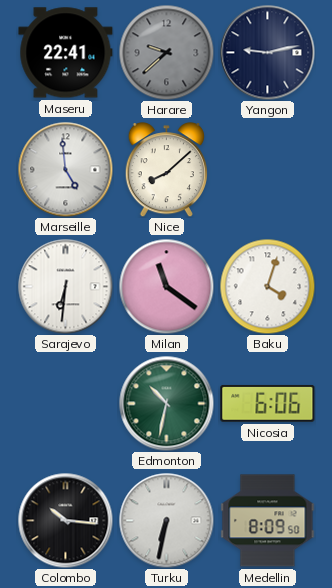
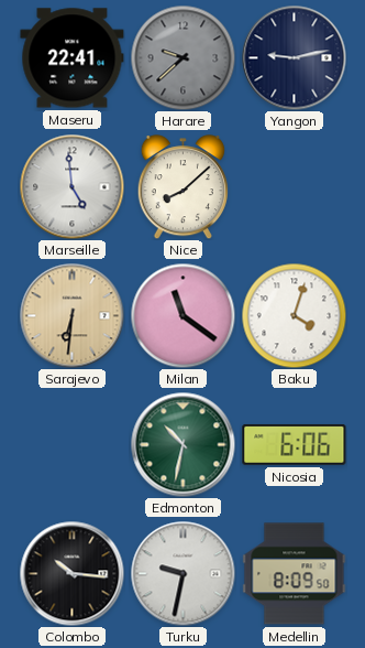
Sarajevo dial: white -> champagne
Turku: 6:32 -> 9:32
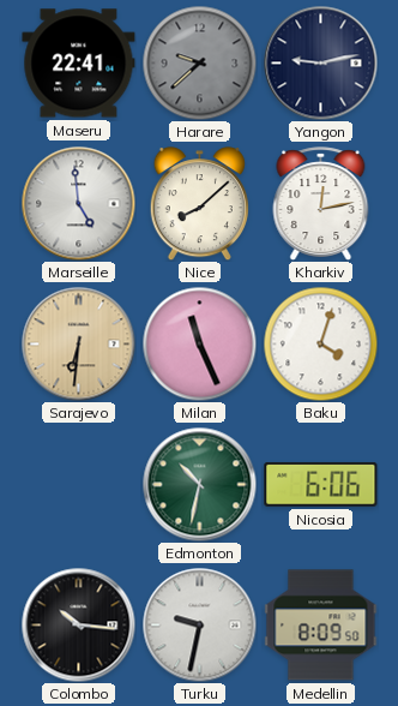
Kharkiv: none -> 12:13
Milan: 11:21 -> 11:26
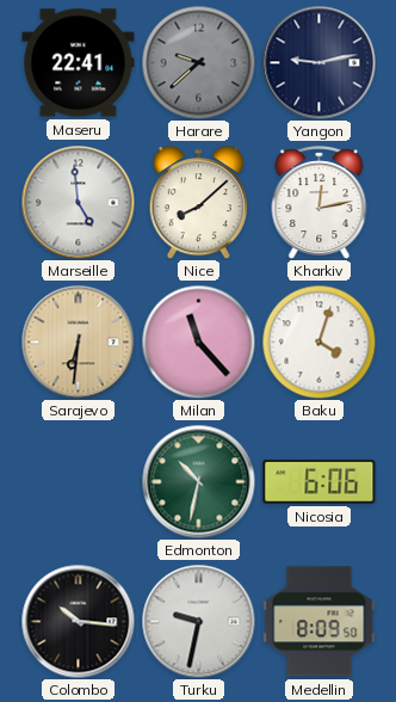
Milan: 11:26 -> 11:23
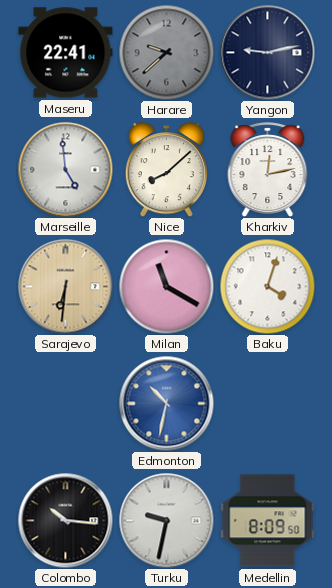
Milan: 11:23 -> 11:20
Edmonton dial: green -> blue
Nicosia: 6:06 -> none
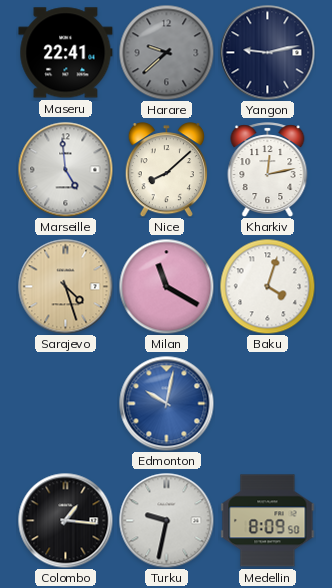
Sarajevo: 6:31 -> 4:27
Edmonton: 10:32 -> 10:02
Colombo: 10:16 -> 1:16
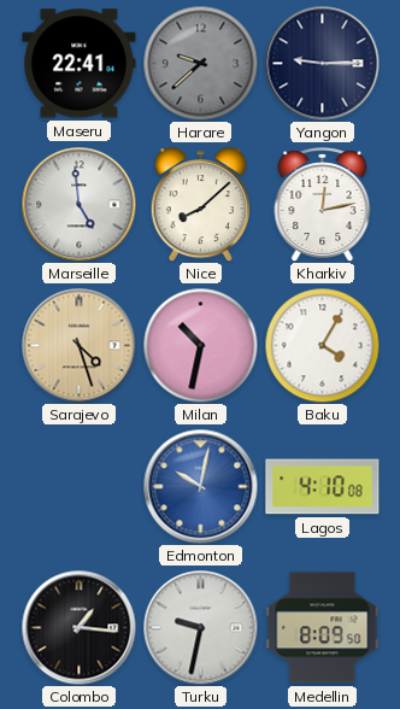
Yangon: 9:13 -> 9:15
Milan: 11:20 -> 10:32
Baku: 4:03 -> 4:05
Lagos: none -> 4:10
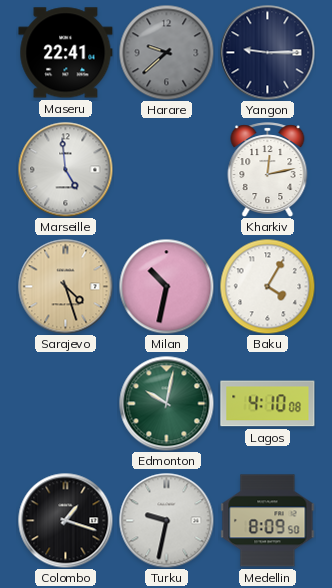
Nice: 8:08 -> none
Edmonton dial: blue -> green
Colombo: 1:16 -> 1:18
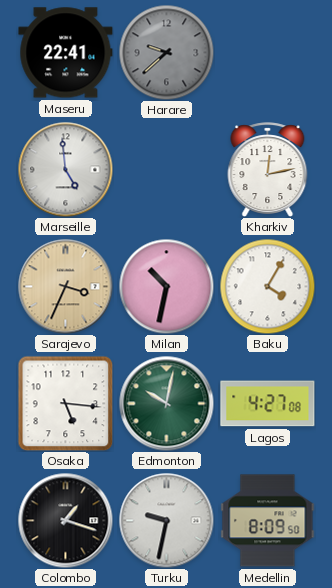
Yangon: 9:15 -> none
Sarajevo: 4:27 -> 3:34
Osaka: none -> 5:16
Lagos: 4:10 -> 4:27
